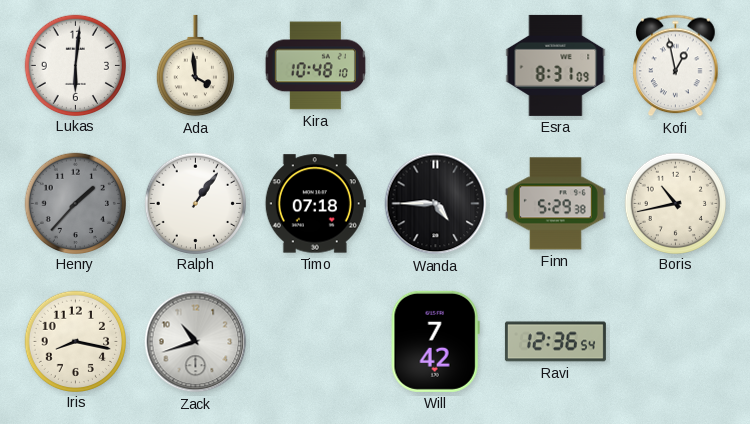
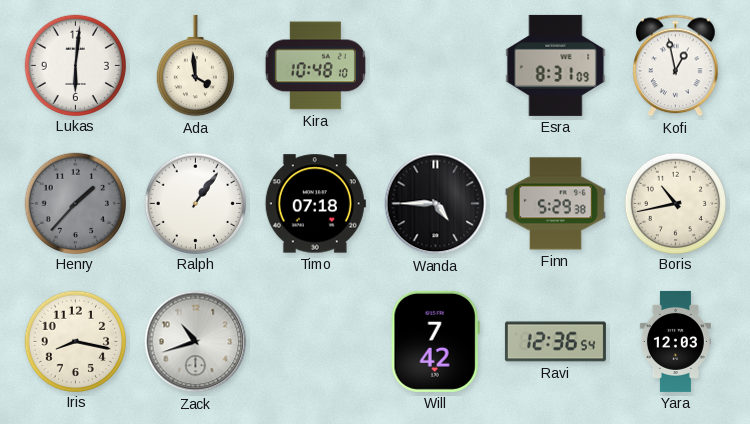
Yara: none -> 12:03
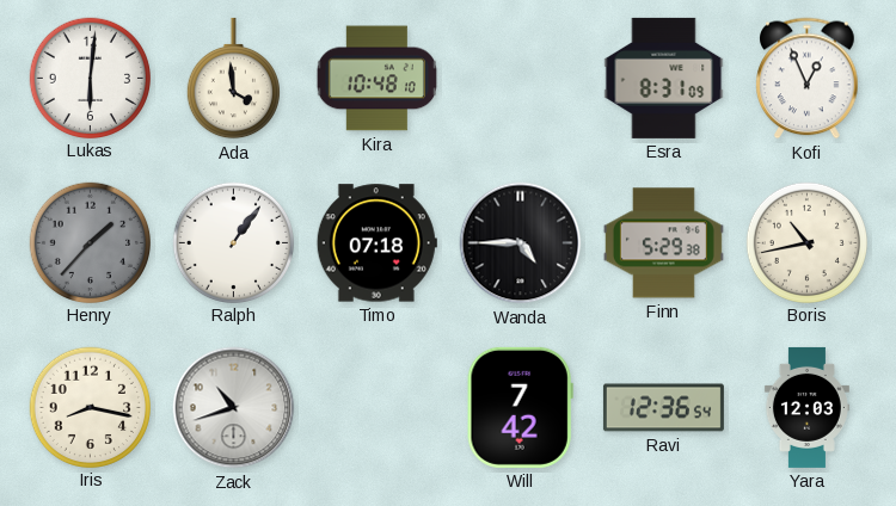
Kofi: 12:58 -> 12:56
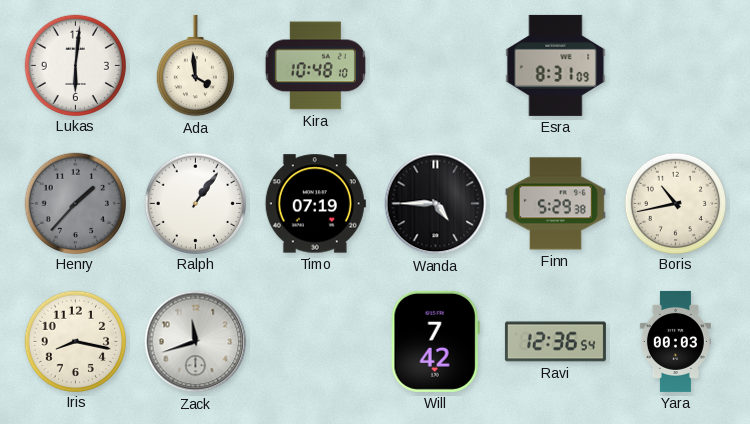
Kofi: 12:56 -> none
Timo: 07:18 -> 07:19
Zack: 10:42 -> 11:42
Yara: 12:03 -> 00:03
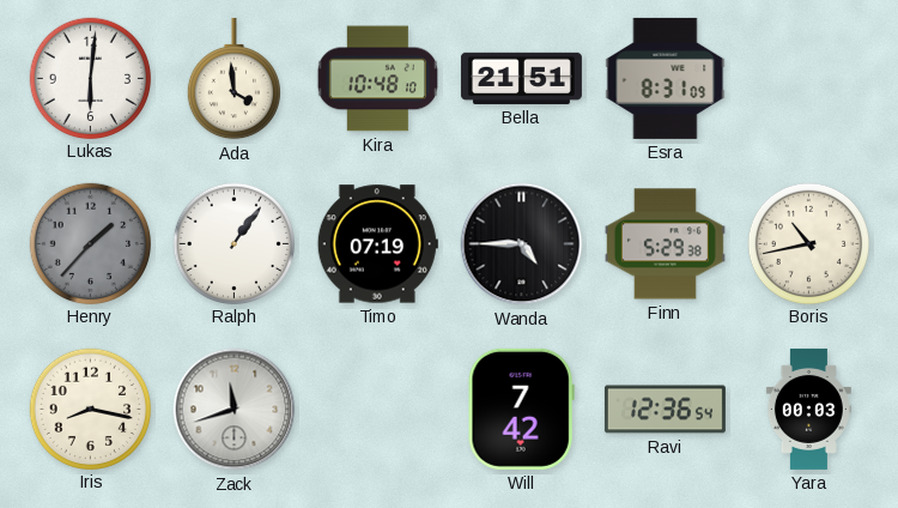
Bella: none -> 21:51
